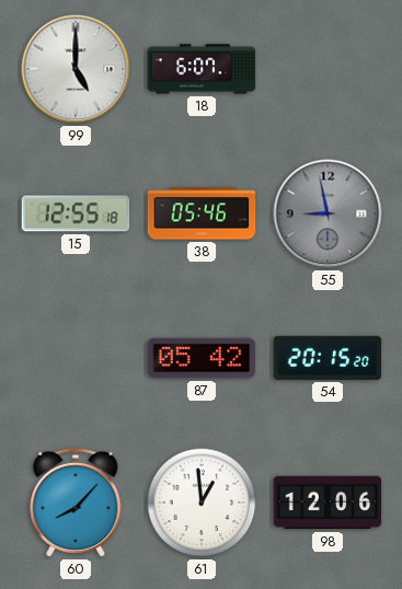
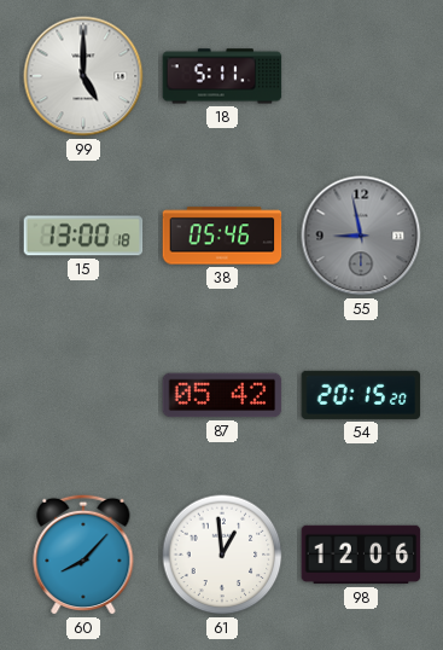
18: 6:07 -> 5:11
15: 12:55 -> 13:00
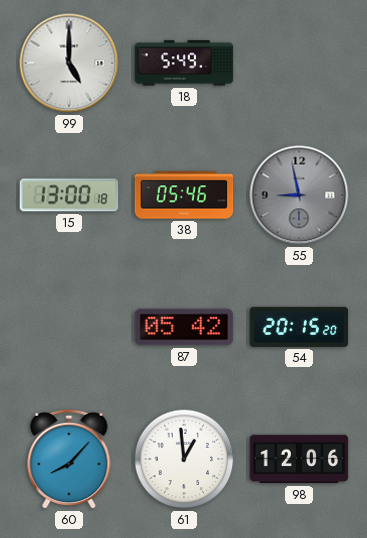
18: 5:11 -> 5:49
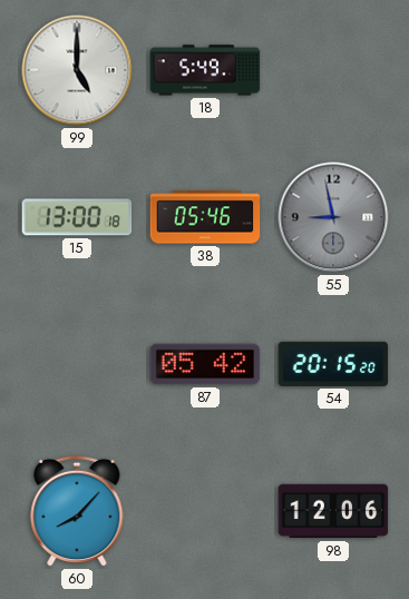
61: 12:59 -> none
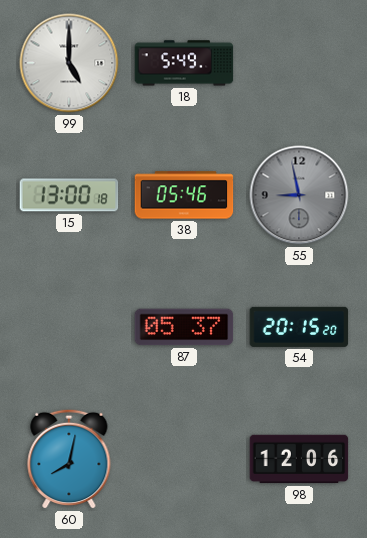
87: 05:42 -> 05:37
60: 8:07 -> 8:02
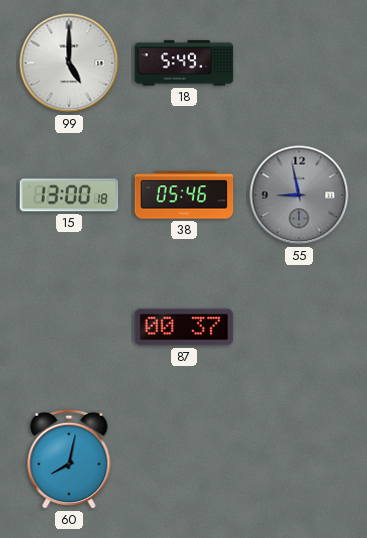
87: 05:37 -> 00:37
54: 20:15 -> none
98: 12:06 -> none
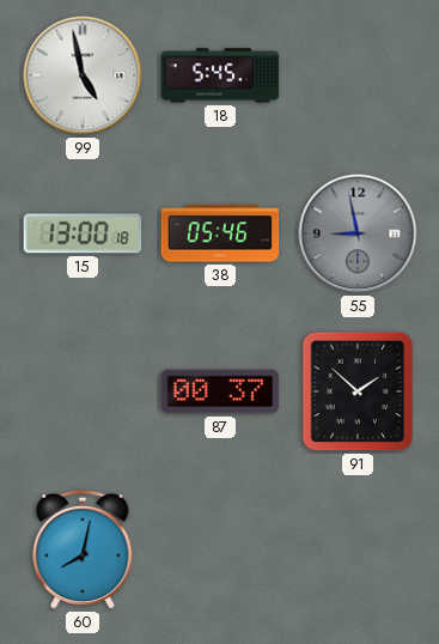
99: 5:00 -> 4:58
18: 5:49 -> 5:45
91: none -> 1:52
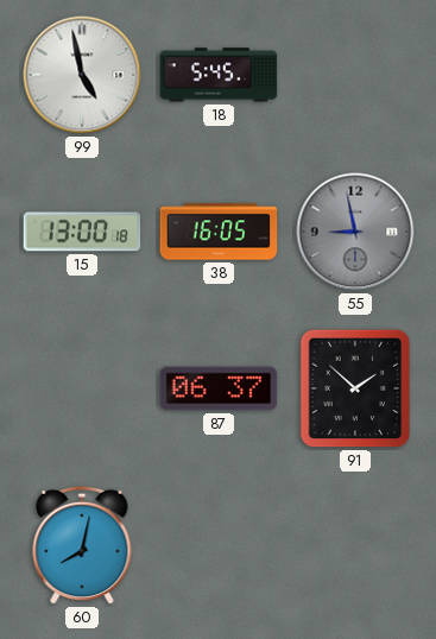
38: 05:46 -> 16:05
87: 00:37 -> 06:37
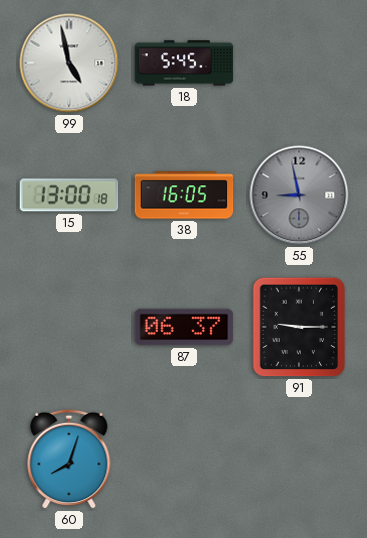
91: 1:52 -> 9:15
60: 8:02 -> 8:03
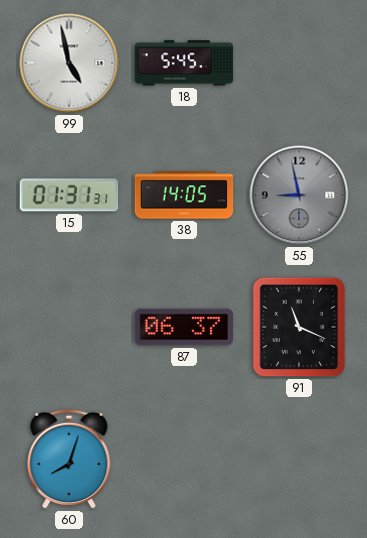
15: 13:00 -> 01:31
38: 16:05 -> 14:05
91: 9:15 -> 11:19
